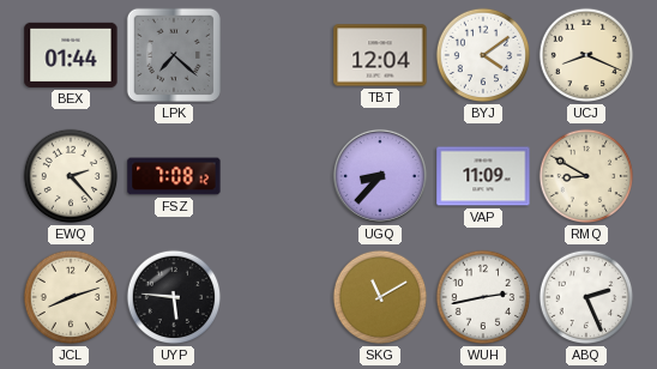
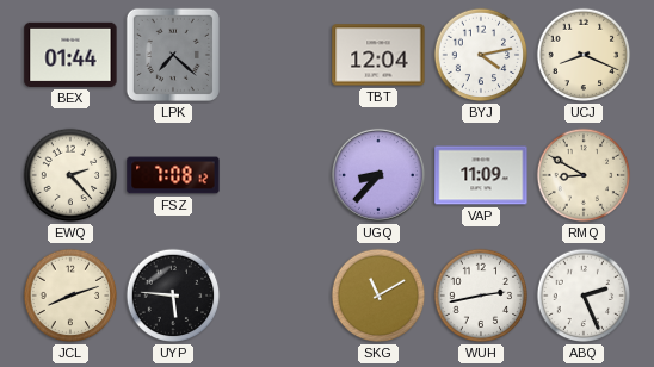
BYJ: 4:09 -> 4:13
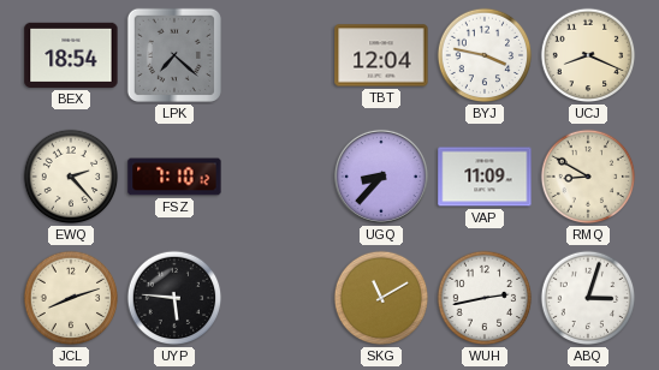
BEX: 01:44 -> 18:54
BYJ: 4:13 -> 3:47
FSZ: 7:08 -> 7:10
ABQ: 2:26 -> 3:03
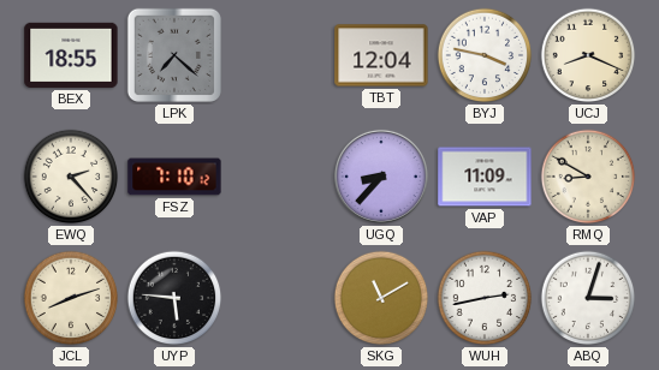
BEX: 18:54 -> 18:55
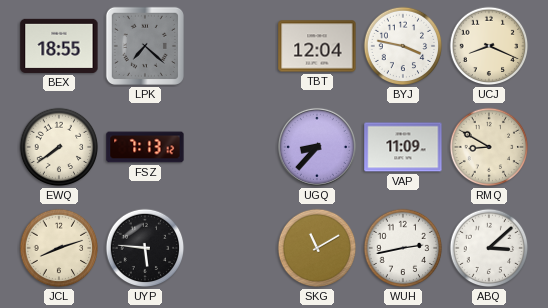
EWQ: 2:23 -> 7:39
FSZ: 7:10 -> 7:13
ABQ: 3:03 -> 3:08
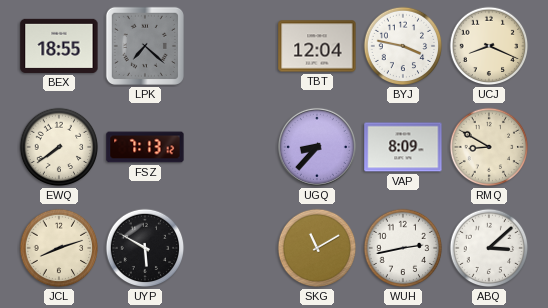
VAP: 11:09 -> 8:09
UYP: 5:46 -> 5:50
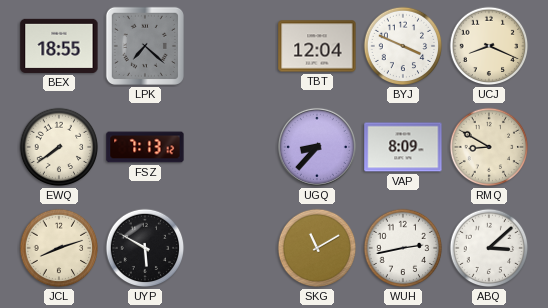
BYJ: 3:47 -> 3:49
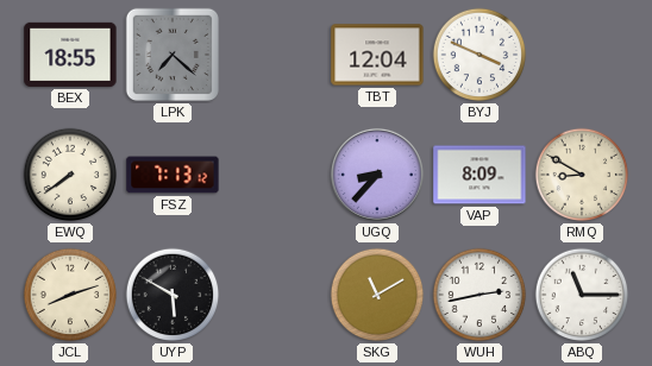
UCJ: 8:19 -> none
ABQ: 3:08 -> 11:15
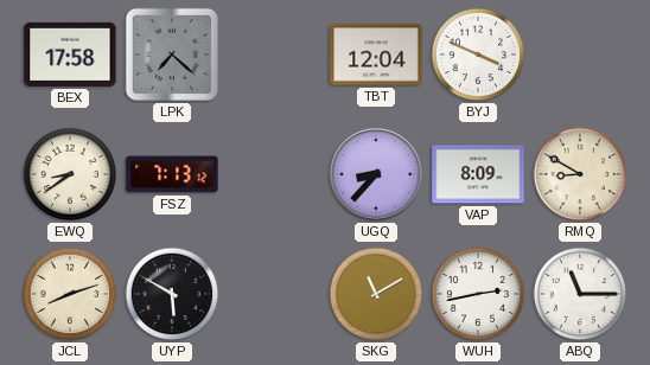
BEX: 18:55 -> 17:58
EWQ: 7:39 -> 8:39
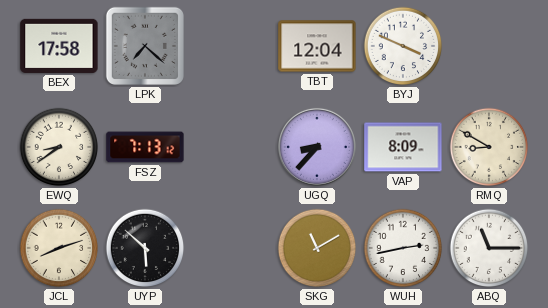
UYP: 5:50 -> 5:52
